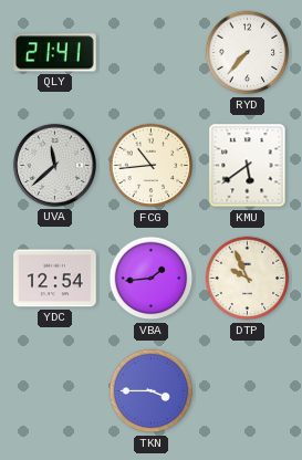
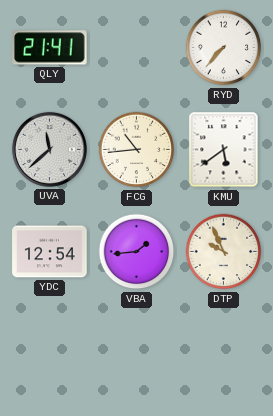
TKN: 3:45 -> none
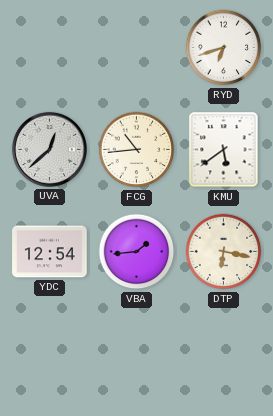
QLY: 21:41 -> none
RYD: 7:37 -> 6:42
UVA: 11:38 -> 12:38
DTP: 9:56 -> 6:17
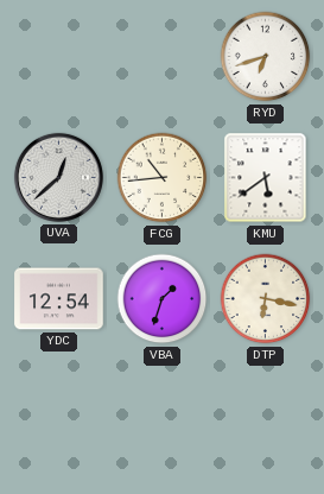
VBA: 1:44 -> 1:33
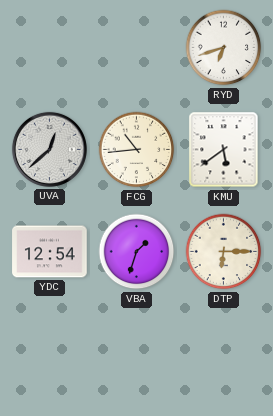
DTP: 6:17 -> 6:15
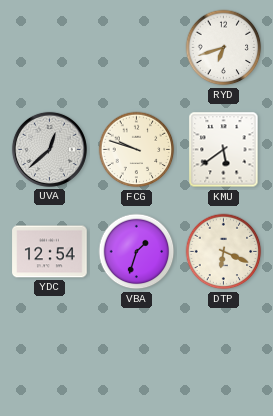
FCG: 10:44 -> 9:48
DTP: 6:15 -> 6:19
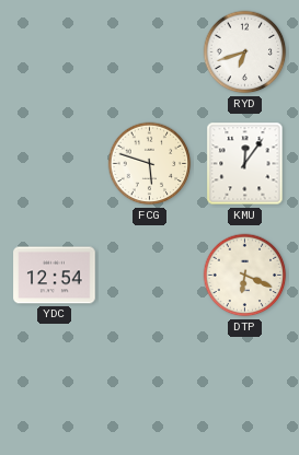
UVA: 12:38 -> none
FCG: 9:48 -> 5:48
KMU: 5:39 -> 12:06
VBA: 1:33 -> none
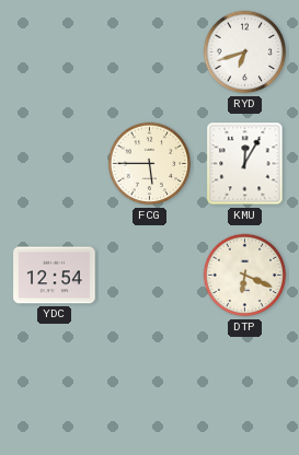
FCG: 5:48 -> 5:45
KMU: 12:06 -> 12:05
